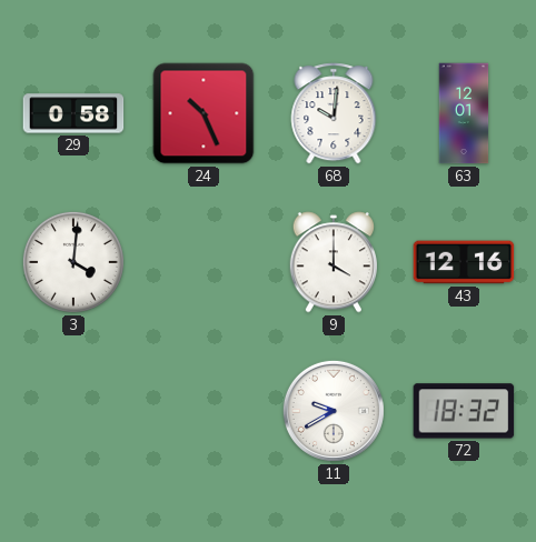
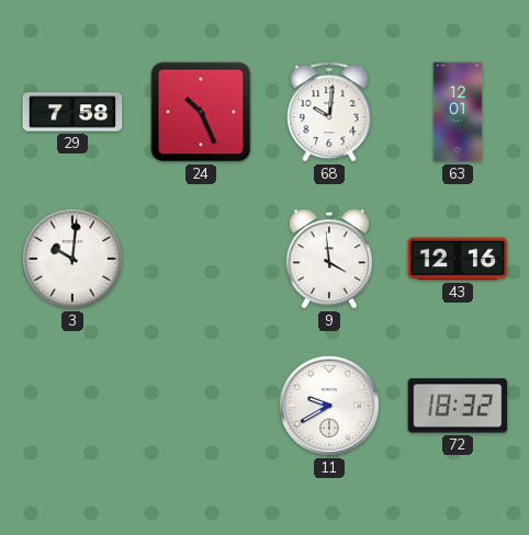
29: 0:58 -> 7:58
3: 4:01 -> 10:01
9: 4:00 -> 3:59
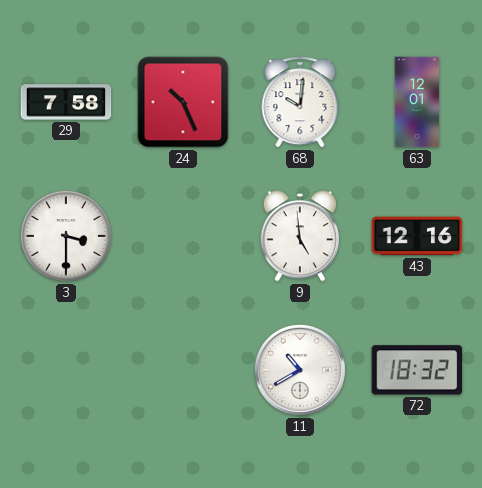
3: 10:01 -> 3:30
9: 3:59 -> 4:59
11: 9:40 -> 10:40
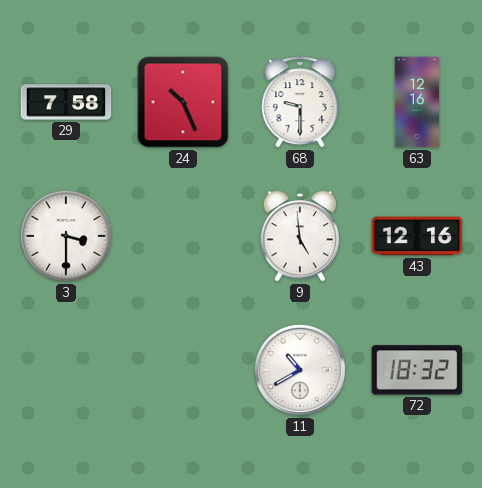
68: 10:01 -> 9:30
63: 12:01 -> 12:16
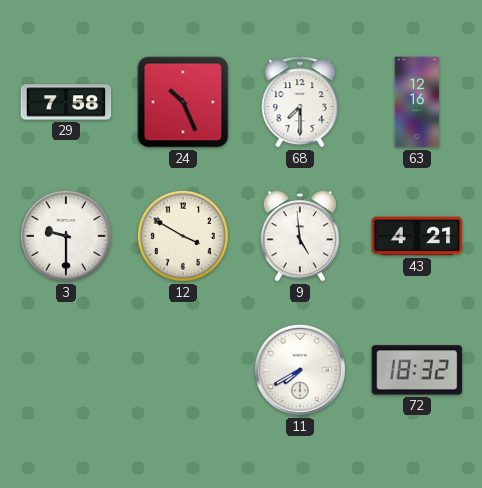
68: 9:30 -> 7:30
3: 3:30 -> 9:30
12: none -> 3:50
43: 12:16 -> 4:21
11: 10:40 -> 7:40
